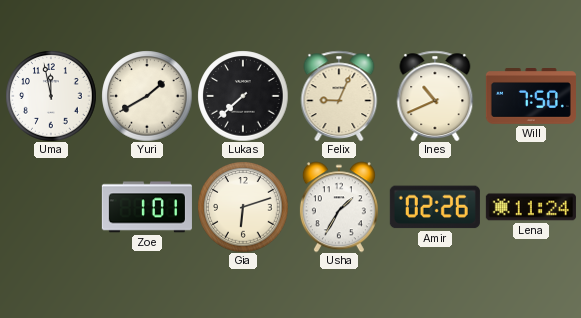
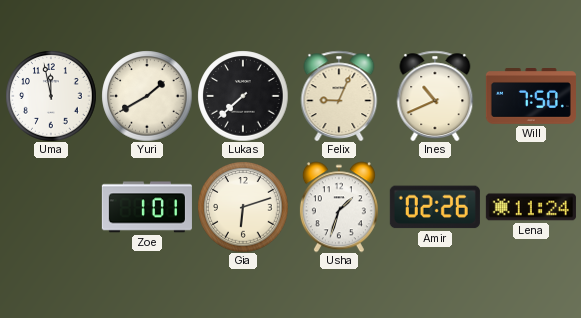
Usha: 1:35 -> 1:33
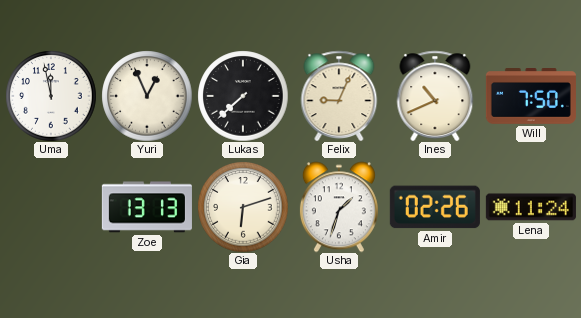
Yuri: 1:40 -> 12:56
Zoe: 1:01 -> 13:13
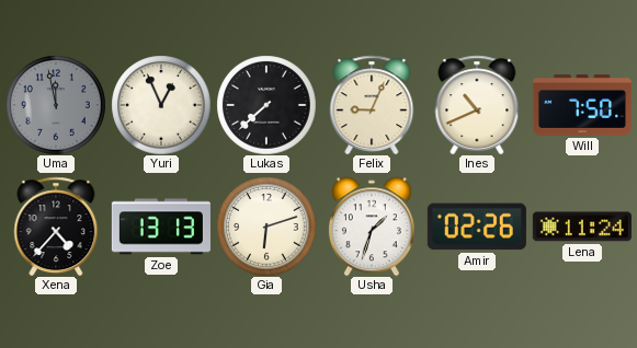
Uma dial: white -> grey
Xena: none -> 4:37
